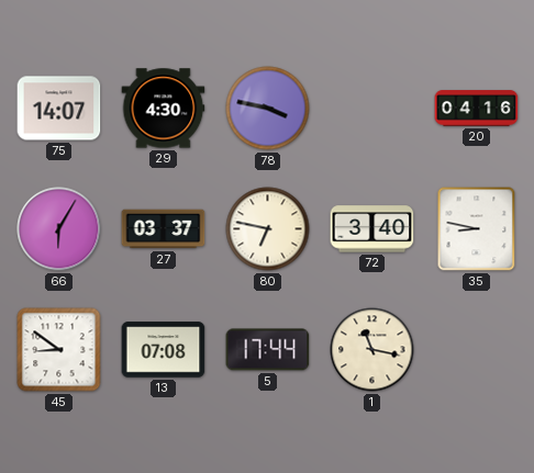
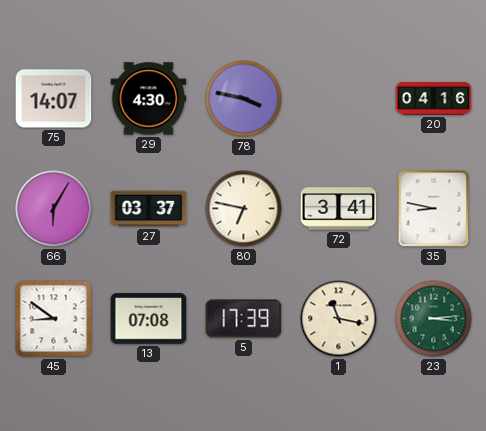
72: 3:40 -> 3:41
5: 17:44 -> 17:39
23: none -> 3:14
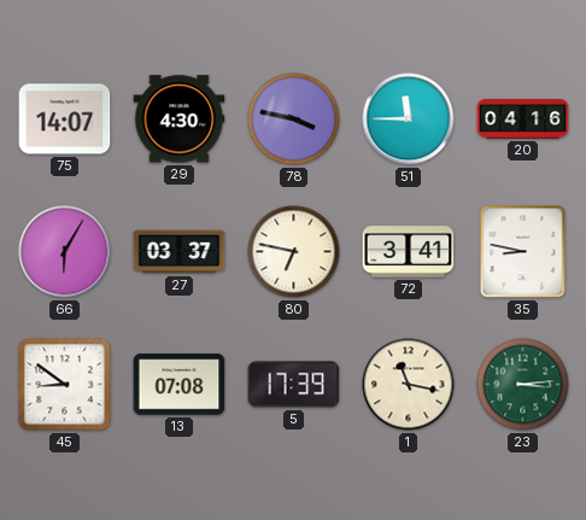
51: none -> 11:45
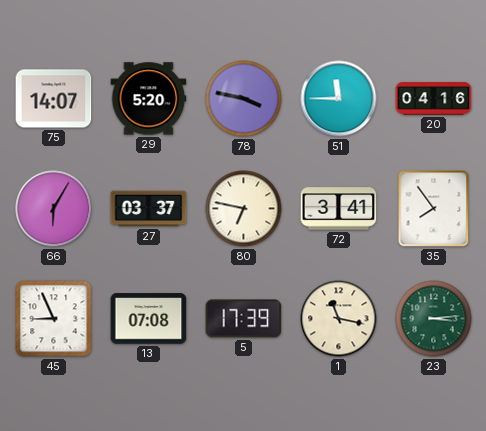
29: 4:30 -> 5:20
35: 8:47 -> 7:54
45: 8:51 -> 8:56
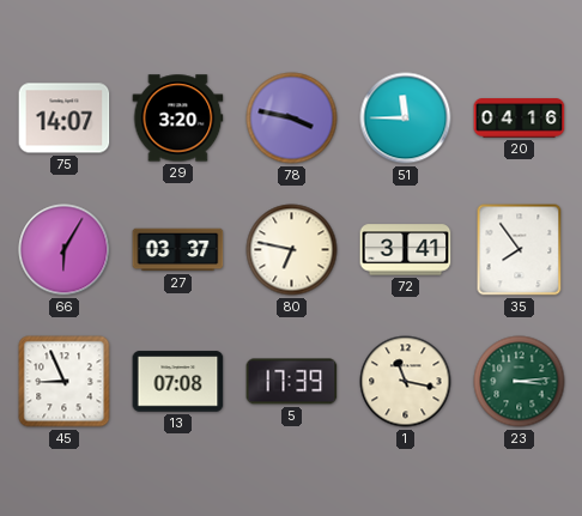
29: 5:20 -> 3:20
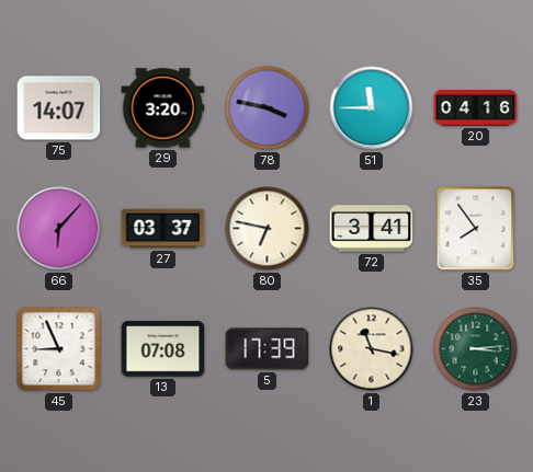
66: 6:05 -> 6:07
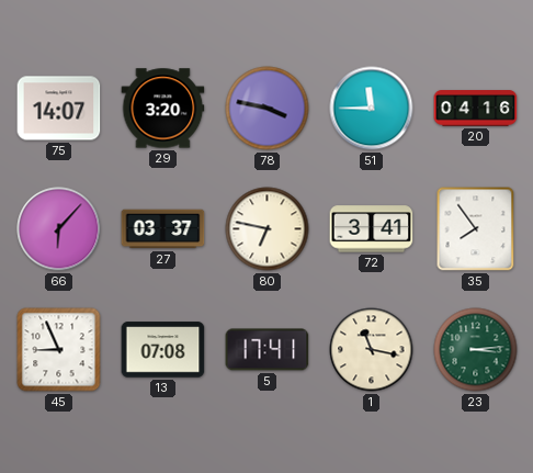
5: 17:39 -> 17:41
